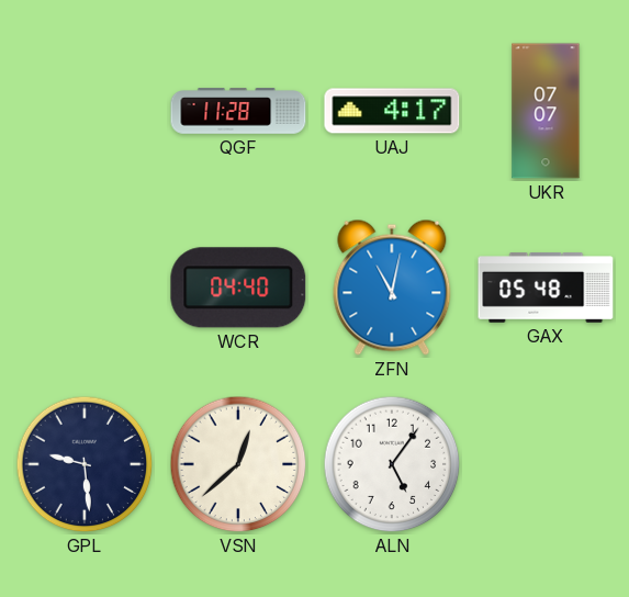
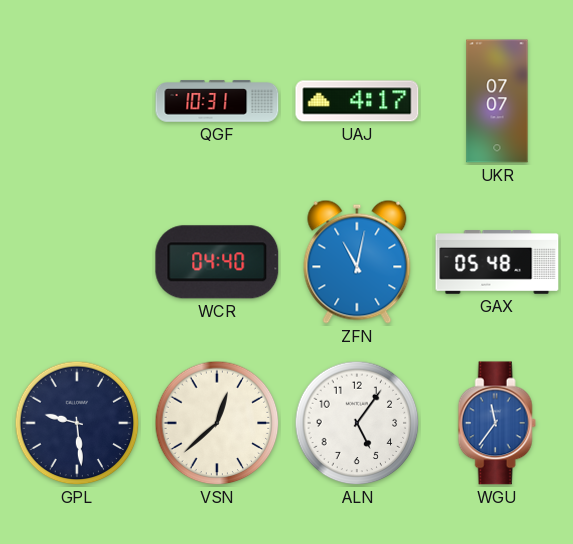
QGF: 11:28 -> 10:31
WGU: none -> 11:36
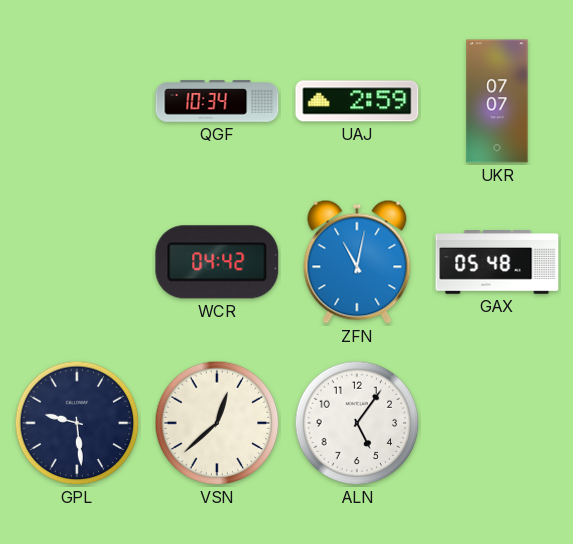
QGF: 10:31 -> 10:34
UAJ: 4:17 -> 2:59
WCR: 04:40 -> 04:42
WGU: 11:36 -> none
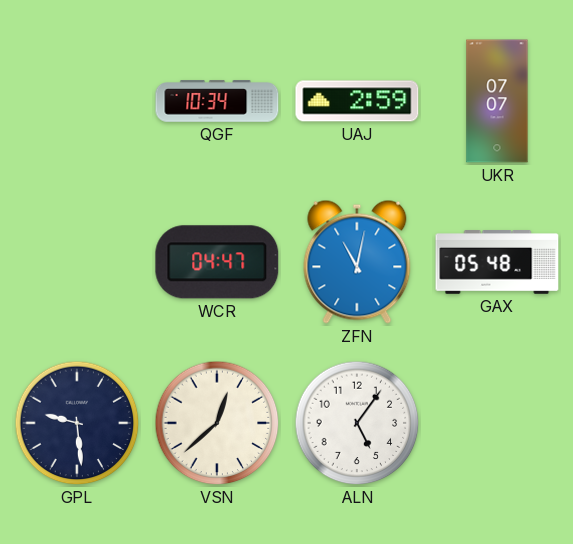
WCR: 04:42 -> 04:47
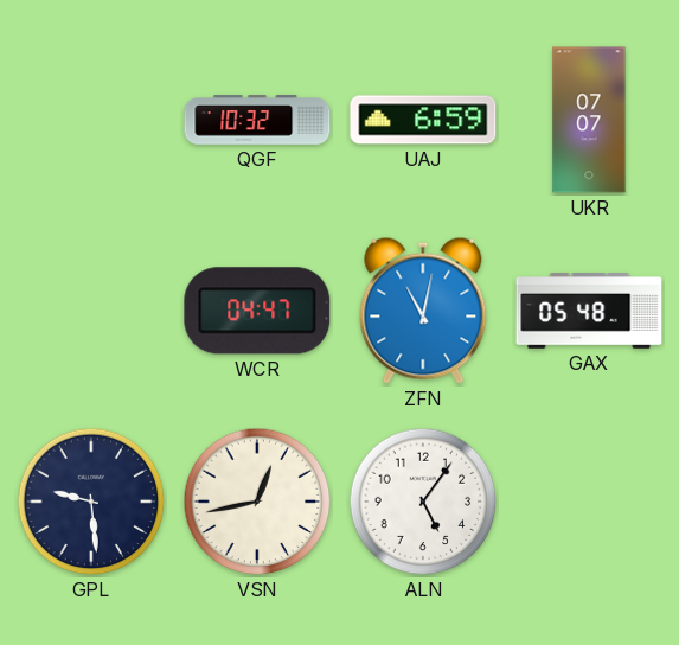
QGF: 10:34 -> 10:32
UAJ: 2:59 -> 6:59
VSN: 12:38 -> 12:43
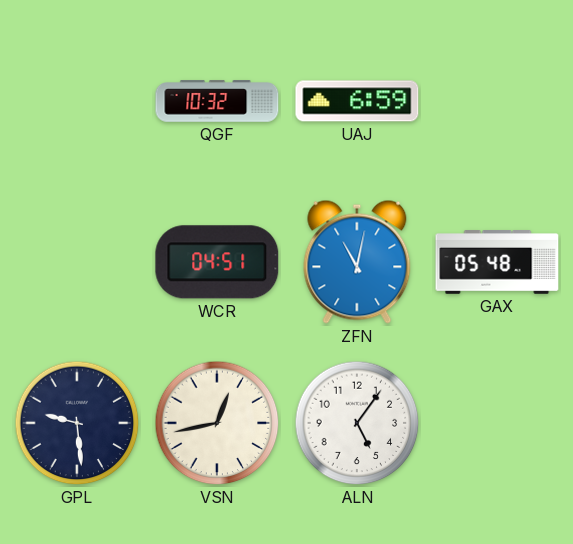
UKR: 07:07 -> none
WCR: 04:47 -> 04:51
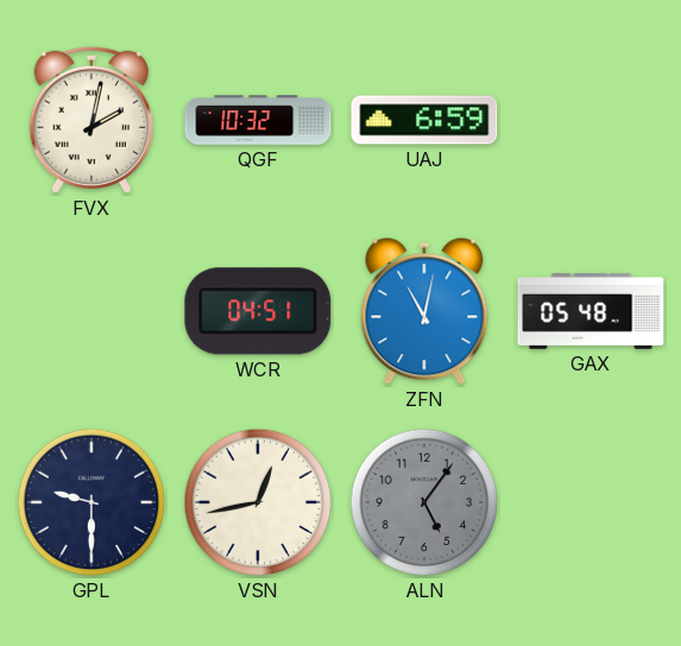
FVX: none -> 2:02
GPL: 9:29 -> 9:30
ALN dial: white -> grey
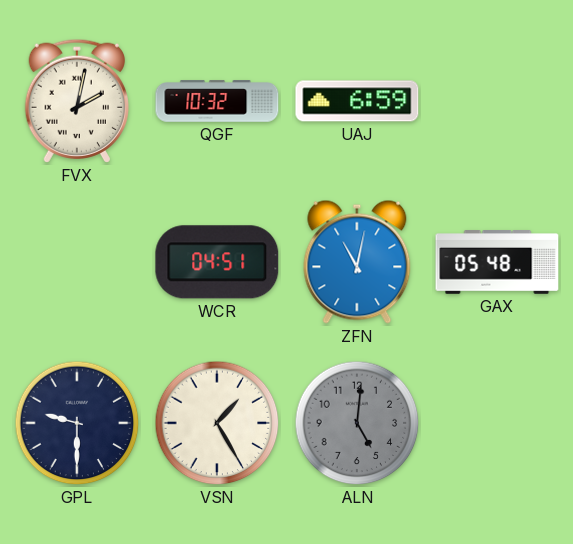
VSN: 12:43 -> 1:25
ALN: 5:06 -> 5:01
